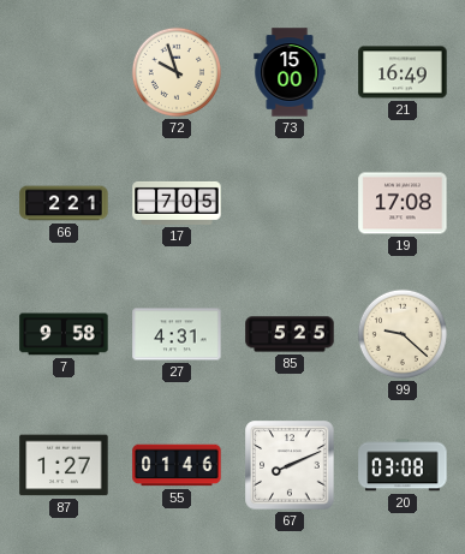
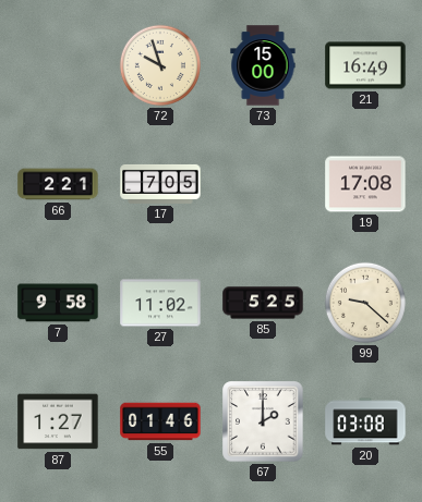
27: 4:31 -> 11:02
67: 8:11 -> 2:00
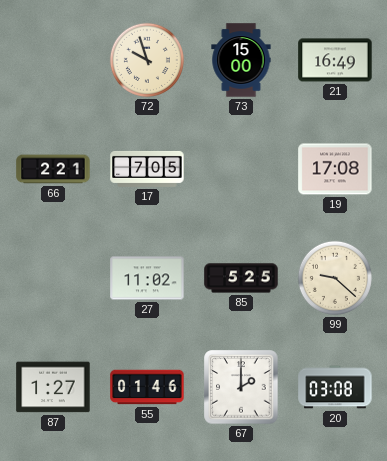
7: 9:58 -> none
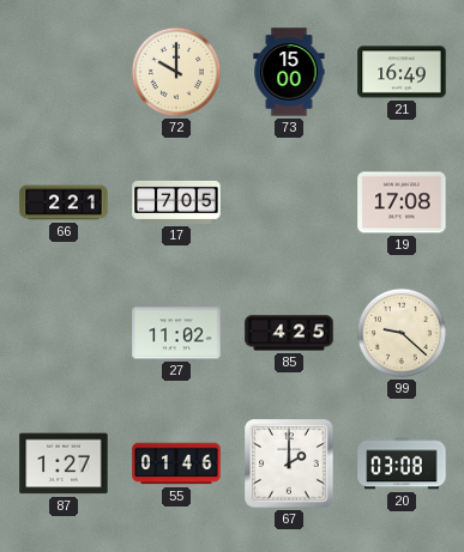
72: 9:57 -> 10:00
85: 5:25 -> 4:25
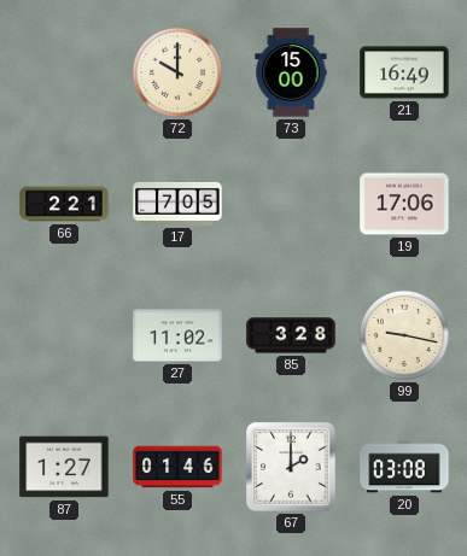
19: 17:08 -> 17:06
85: 4:25 -> 3:28
99: 9:22 -> 9:17
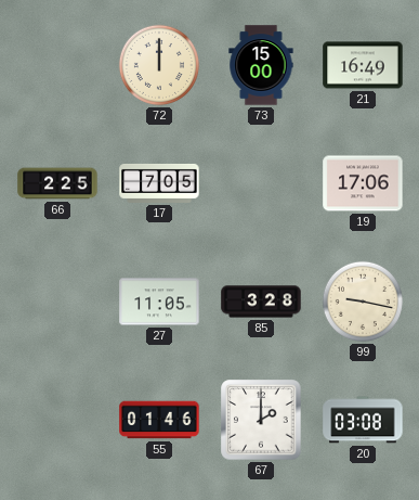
72: 10:00 -> 12:00
66: 2:21 -> 2:25
27: 11:02 -> 11:05
87: 1:27 -> none
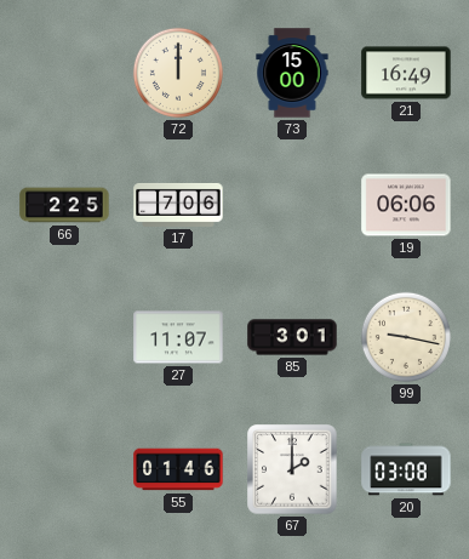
17: 7:05 -> 7:06
19: 17:06 -> 06:06
27: 11:05 -> 11:07
85: 3:28 -> 3:01
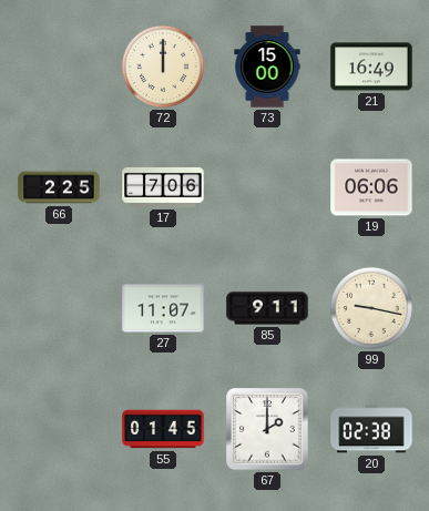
85: 3:01 -> 9:11
55: 01:46 -> 01:45
20: 03:08 -> 02:38
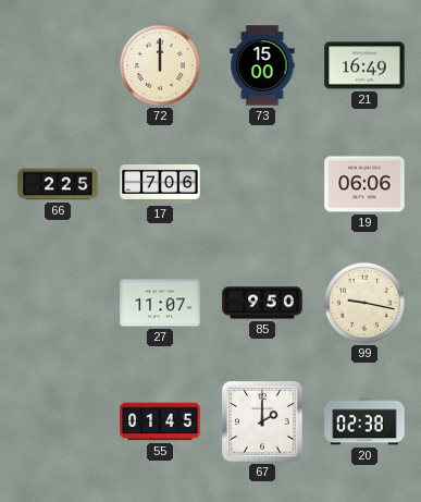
85: 9:11 -> 9:50
